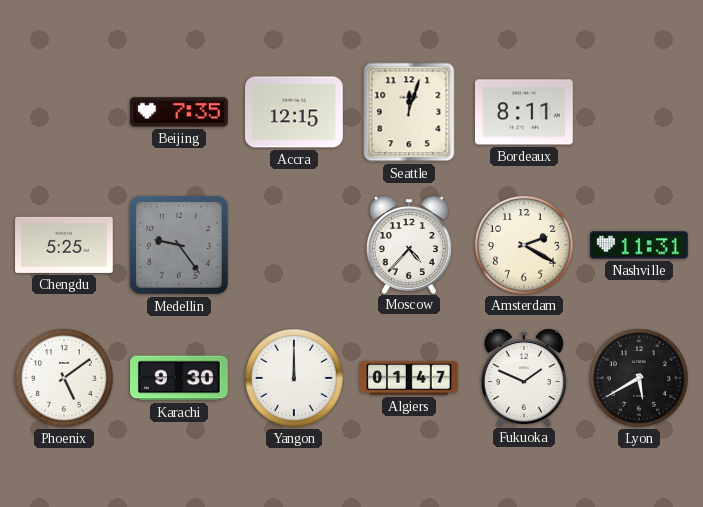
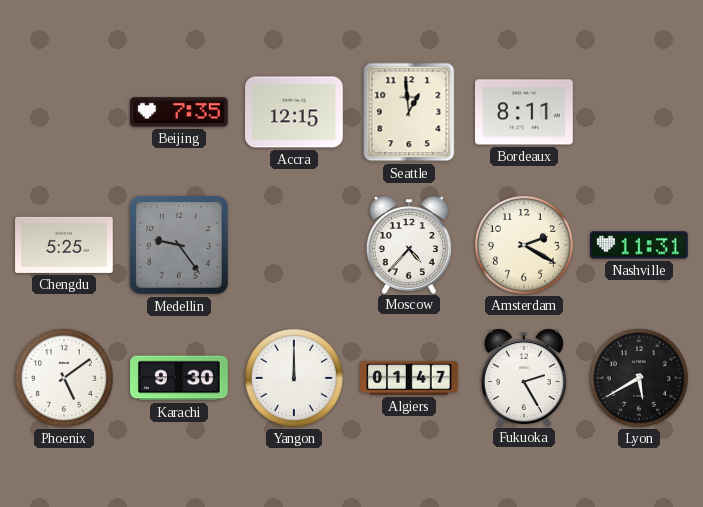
Seattle: 12:03 -> 12:59
Fukuoka: 1:49 -> 2:25
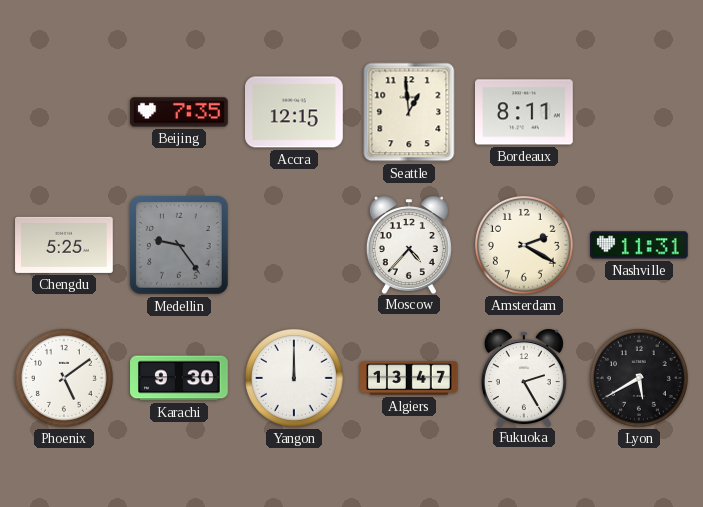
Algiers: 01:47 -> 13:47
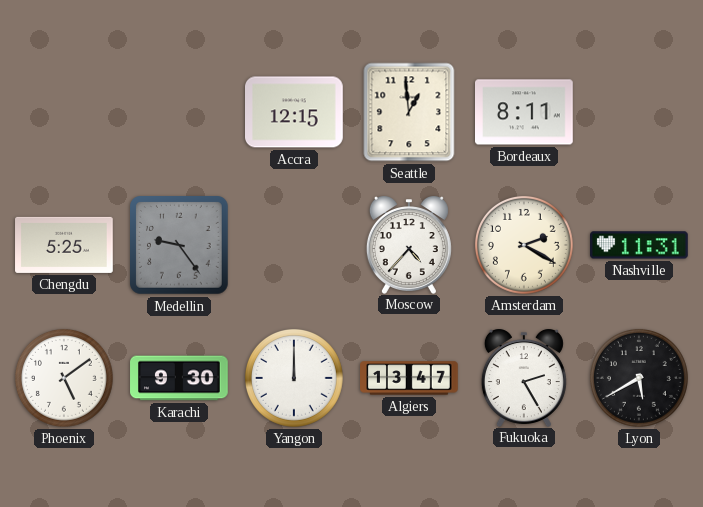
Beijing: 7:35 -> none
